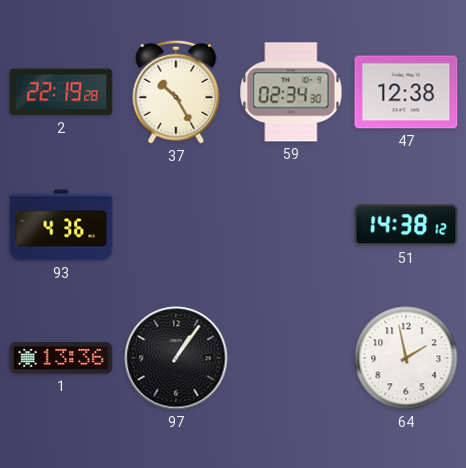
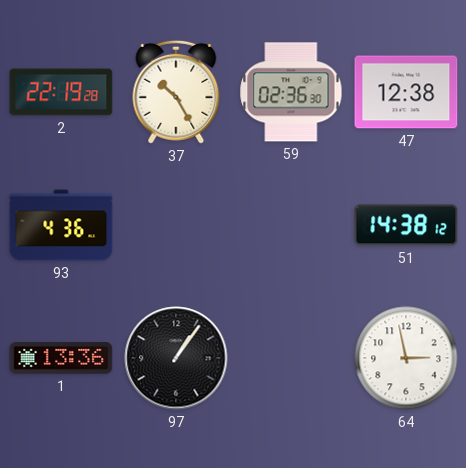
59: 02:34 -> 02:36
64: 1:58 -> 2:58
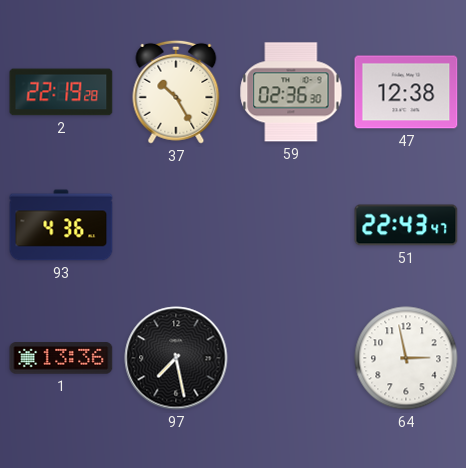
51: 14:38 -> 22:43
97: 1:06 -> 7:28
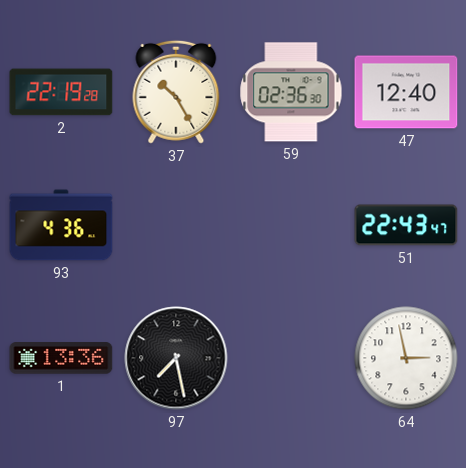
47: 12:38 -> 12:40
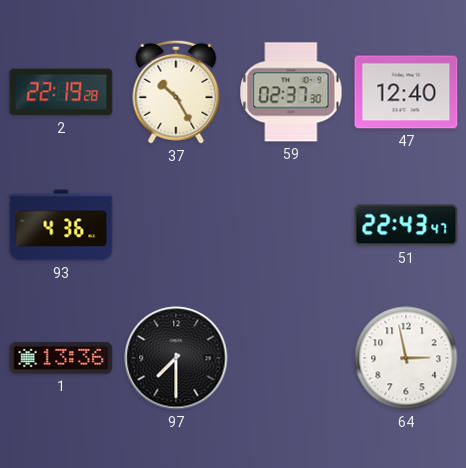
59: 02:36 -> 02:37
97: 7:28 -> 7:30
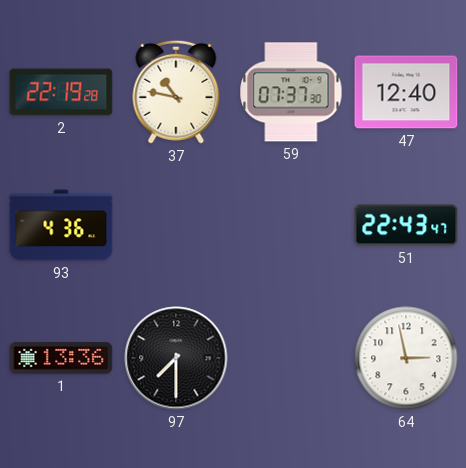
37: 10:25 -> 10:47
59: 02:37 -> 07:37
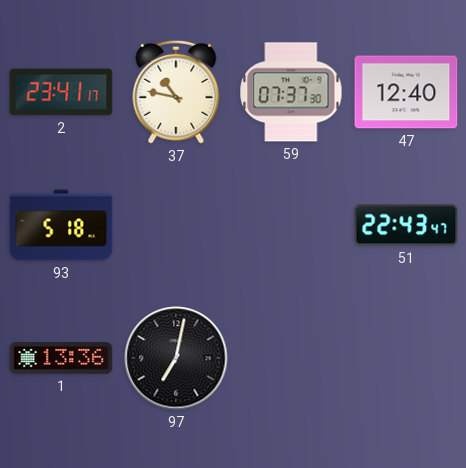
2: 22:19 -> 23:41
93: 4:36 -> 5:18
97: 7:30 -> 7:02
64: 2:58 -> none
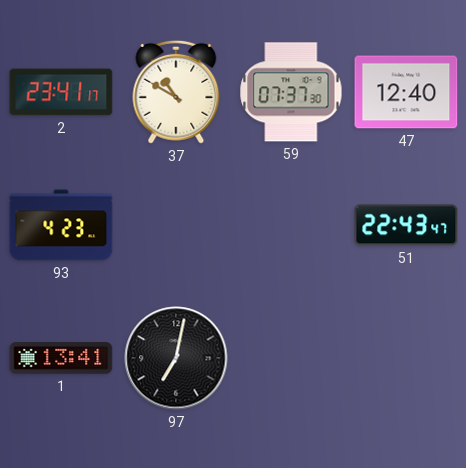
37: 10:47 -> 10:50
93: 5:18 -> 4:23
1: 13:36 -> 13:41
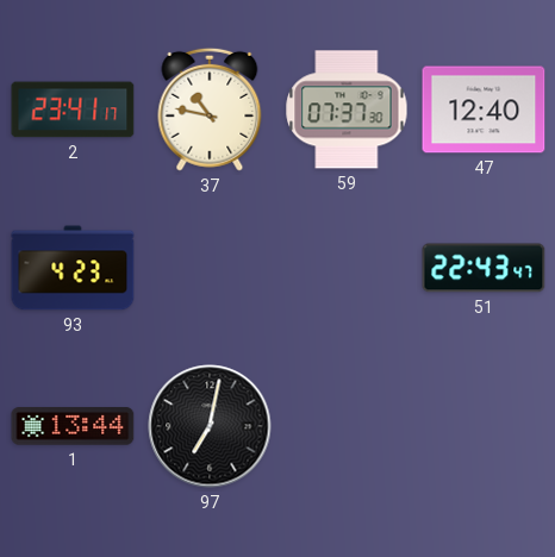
37: 10:50 -> 10:47
1: 13:41 -> 13:44
